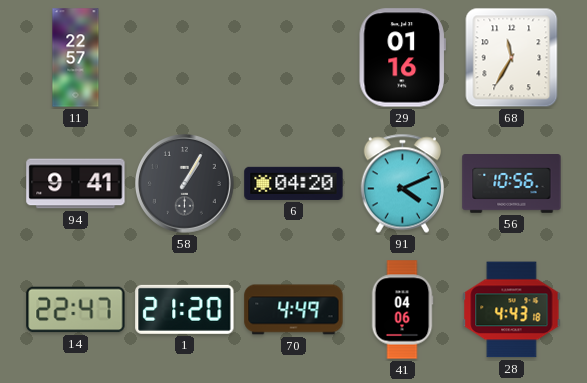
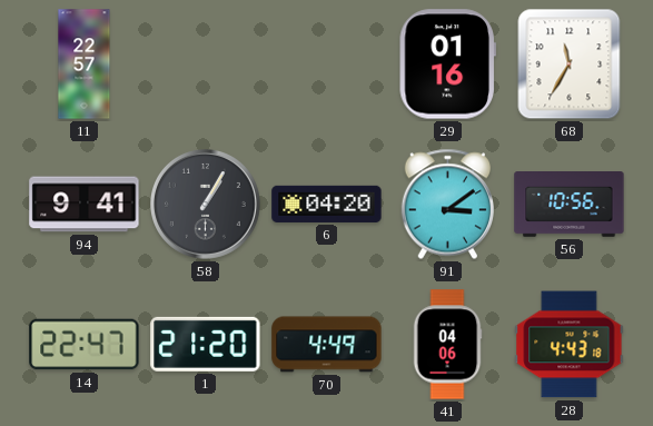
91: 4:11 -> 3:09
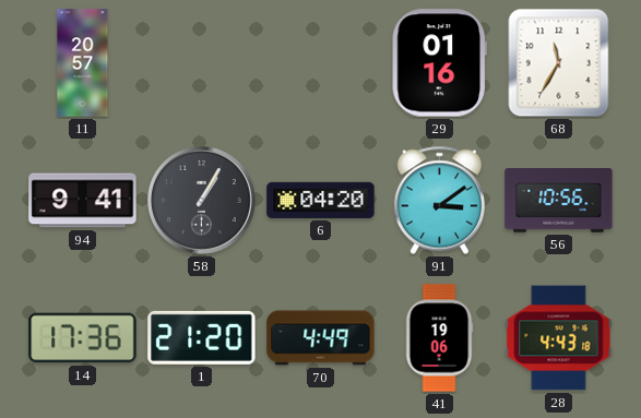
11: 22:57 -> 20:57
14: 22:47 -> 17:36
41: 04:06 -> 19:06
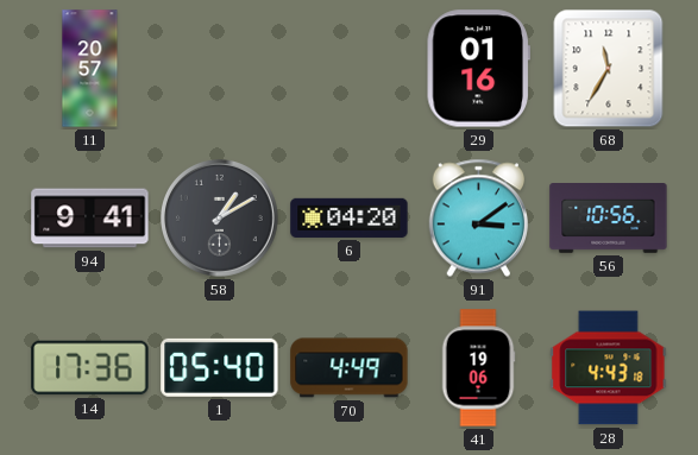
58: 1:05 -> 1:10
1: 21:20 -> 05:40
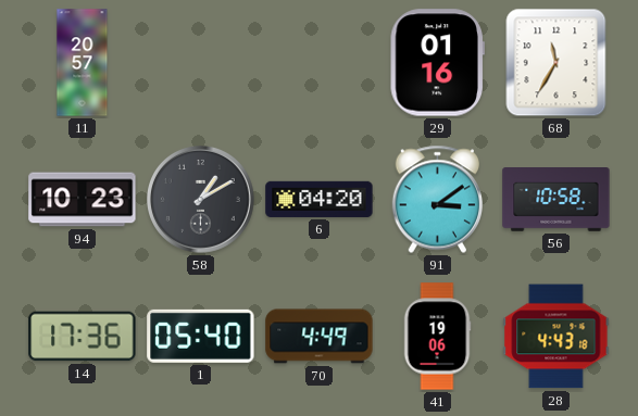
94: 9:41 -> 10:23
56: 10:56 -> 10:58
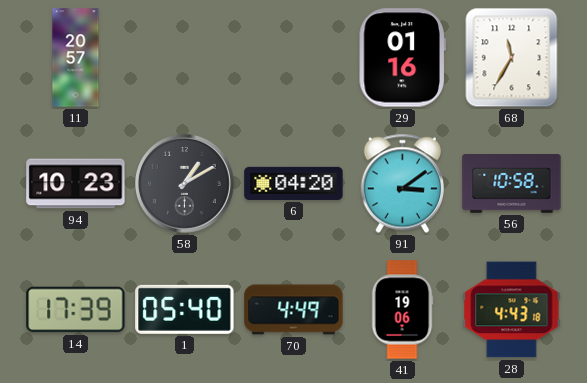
14: 17:36 -> 17:39
